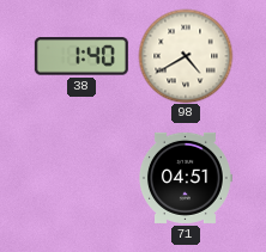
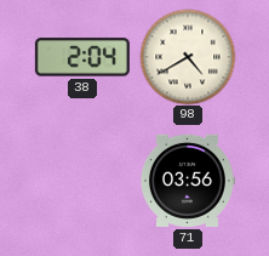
38: 1:40 -> 2:04
71: 04:51 -> 03:56
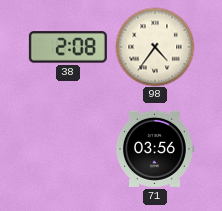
38: 2:04 -> 2:08
98: 4:40 -> 4:36
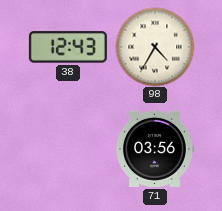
38: 2:08 -> 12:43
98: 4:36 -> 4:35
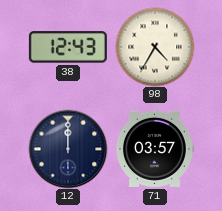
12: none -> 12:00
71: 03:56 -> 03:57
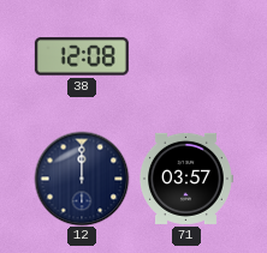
38: 12:43 -> 12:08
98: 4:35 -> none
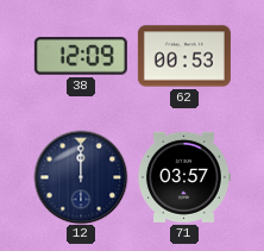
38: 12:08 -> 12:09
62: none -> 00:53
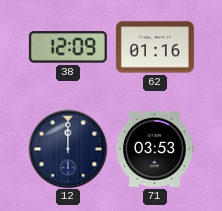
62: 00:53 -> 01:16
71: 03:57 -> 03:53
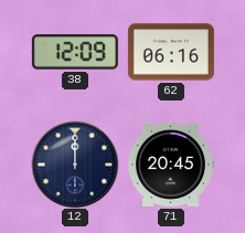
62: 01:16 -> 06:16
71: 03:53 -> 20:45
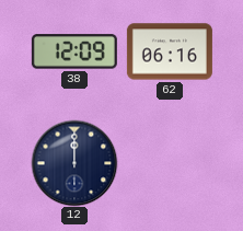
71: 20:45 -> none
